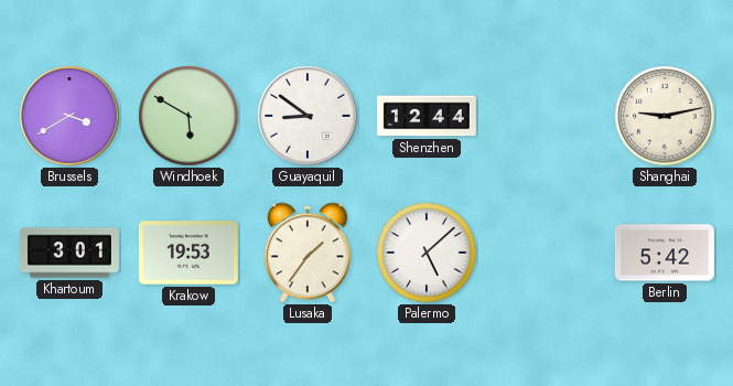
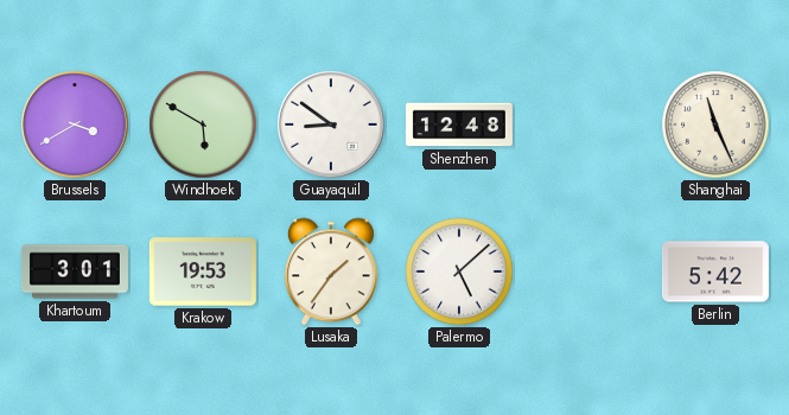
Shenzhen: 12:44 -> 12:48
Shanghai: 9:13 -> 11:26
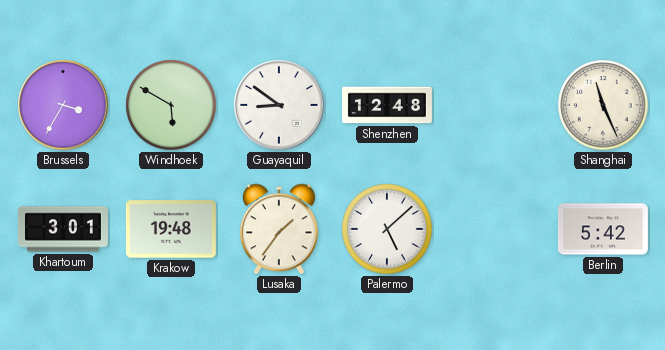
Brussels: 3:40 -> 3:35
Krakow: 19:53 -> 19:48
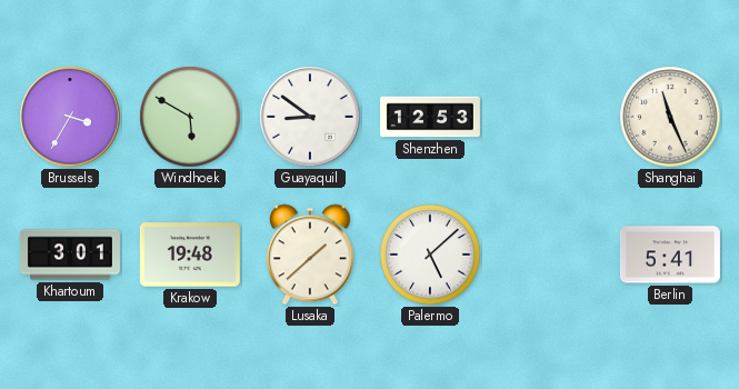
Shenzhen: 12:48 -> 12:53
Lusaka: 1:36 -> 1:38
Berlin: 5:42 -> 5:41
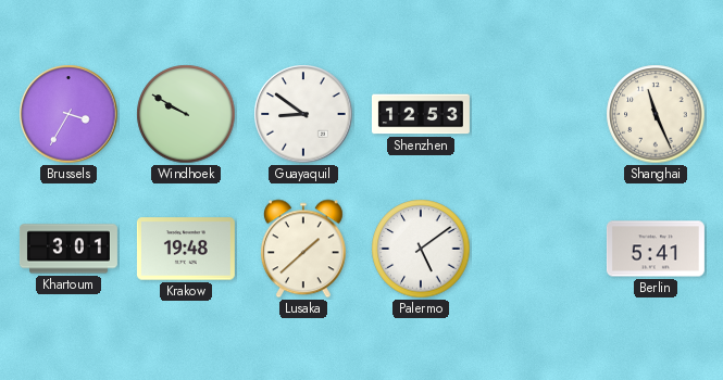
Windhoek: 5:50 -> 9:50
Palermo: 5:08 -> 5:09
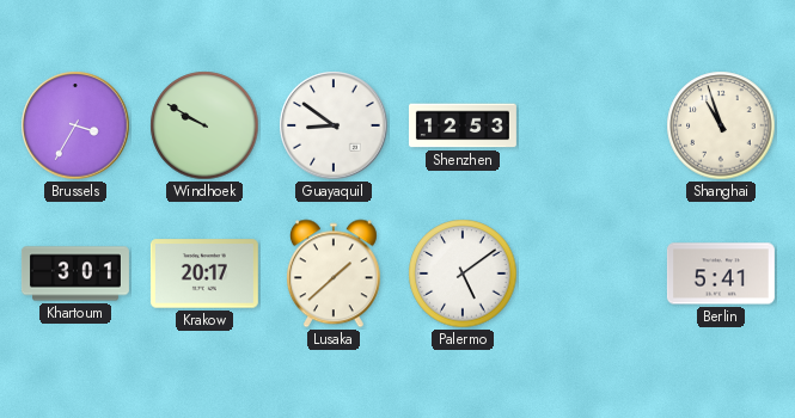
Shanghai: 11:26 -> 10:57
Krakow: 19:48 -> 20:17
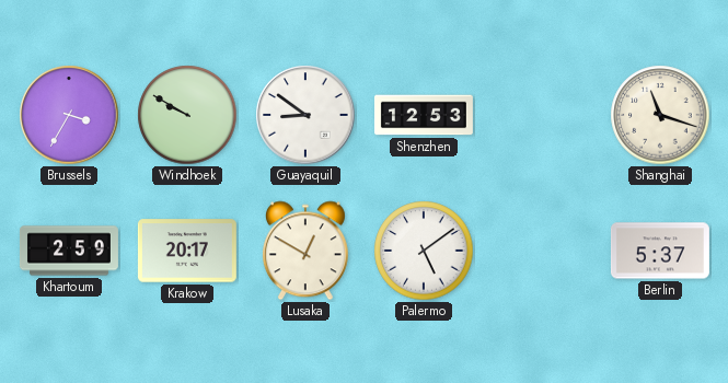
Shanghai: 10:57 -> 11:18
Khartoum: 3:01 -> 2:59
Lusaka: 1:38 -> 12:50
Berlin: 5:41 -> 5:37
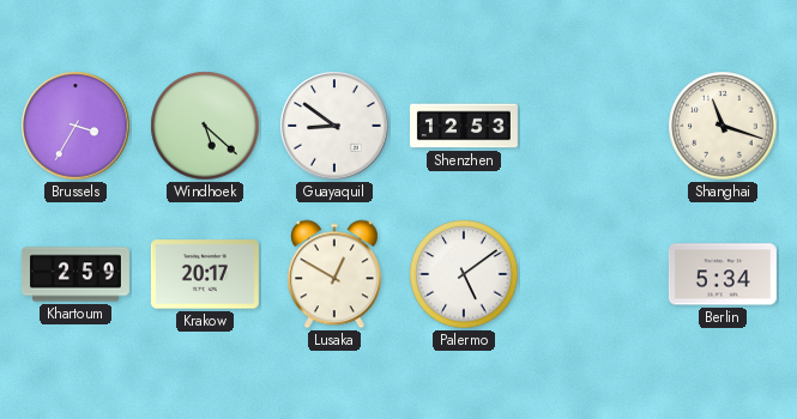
Windhoek: 9:50 -> 5:22
Berlin: 5:37 -> 5:34
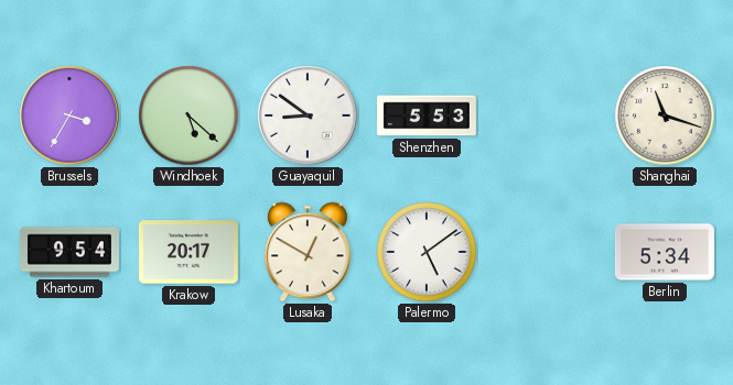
Shenzhen: 12:53 -> 5:53
Khartoum: 2:59 -> 9:54
